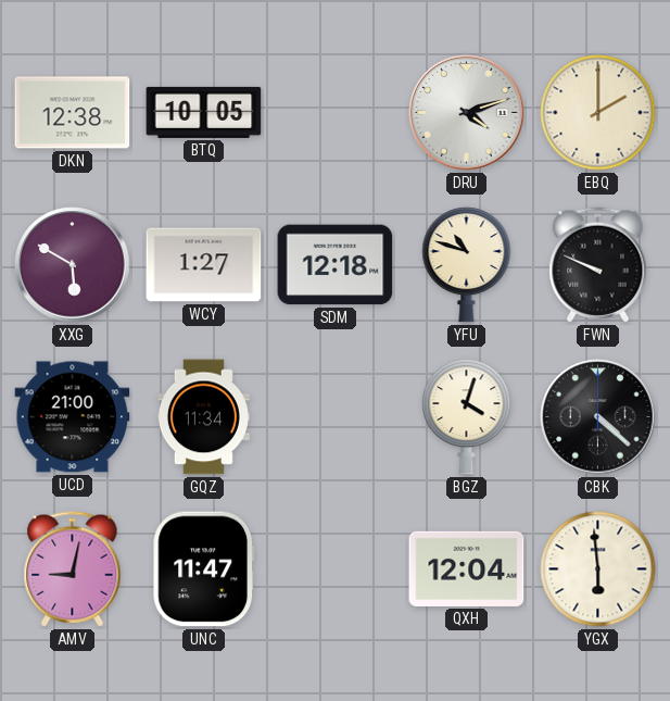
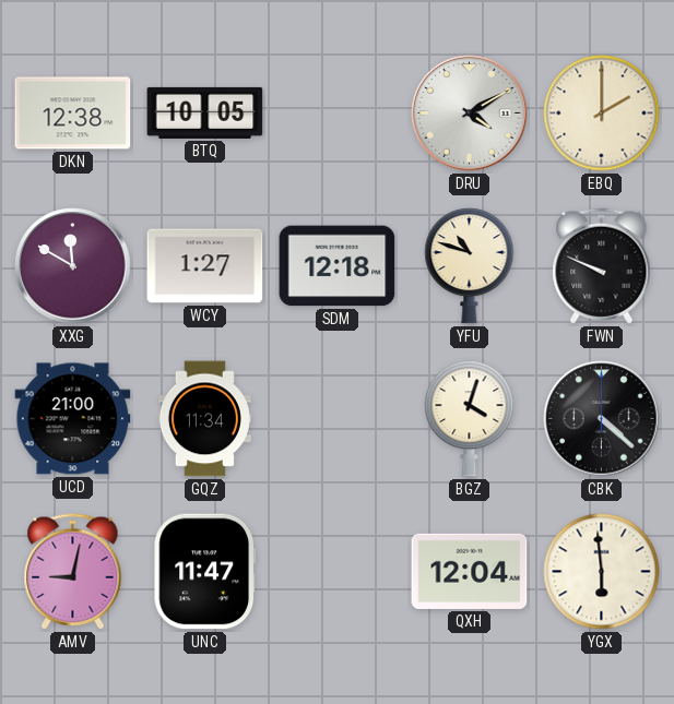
DRU: 4:12 -> 4:10
XXG: 5:50 -> 11:50
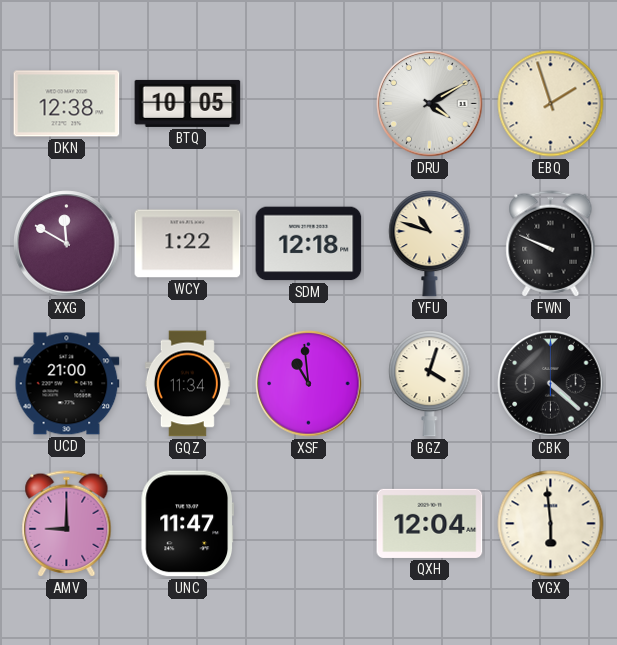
EBQ: 2:00 -> 1:57
WCY: 1:27 -> 1:22
XSF: none -> 10:59
AMV: 9:02 -> 9:00
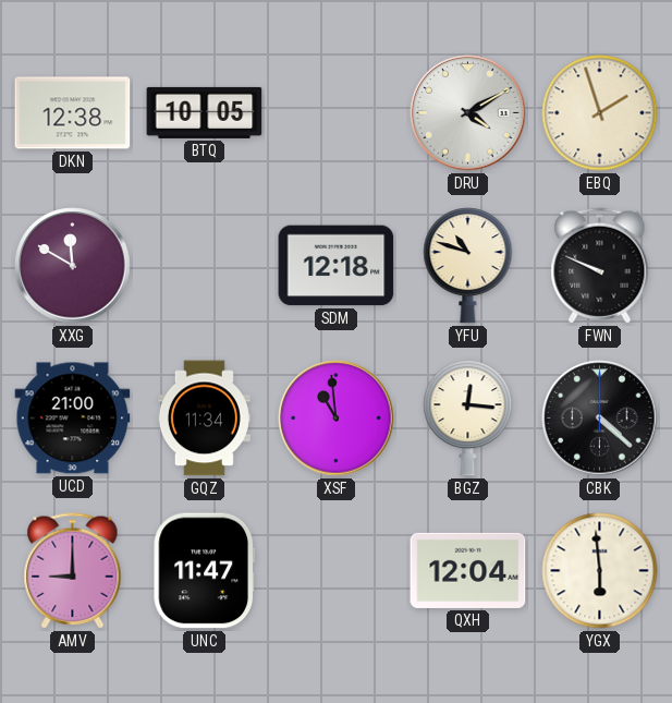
WCY: 1:22 -> none
BGZ: 4:03 -> 12:16
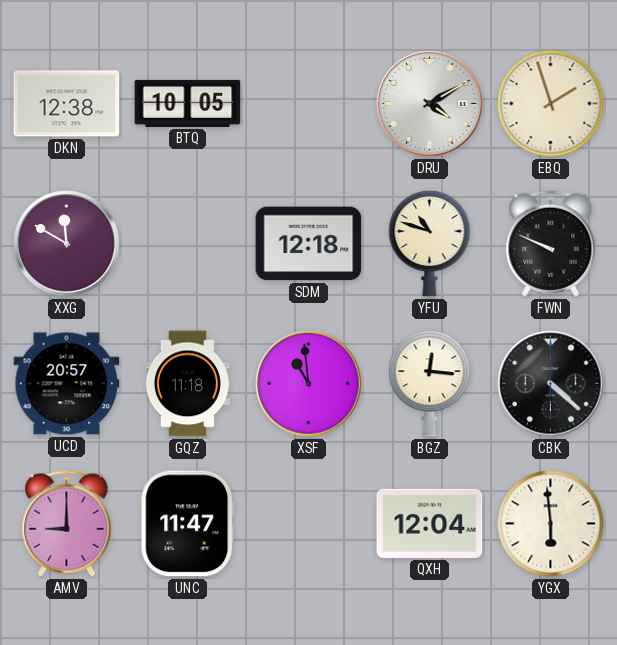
UCD: 21:00 -> 20:57
GQZ: 11:34 -> 11:18
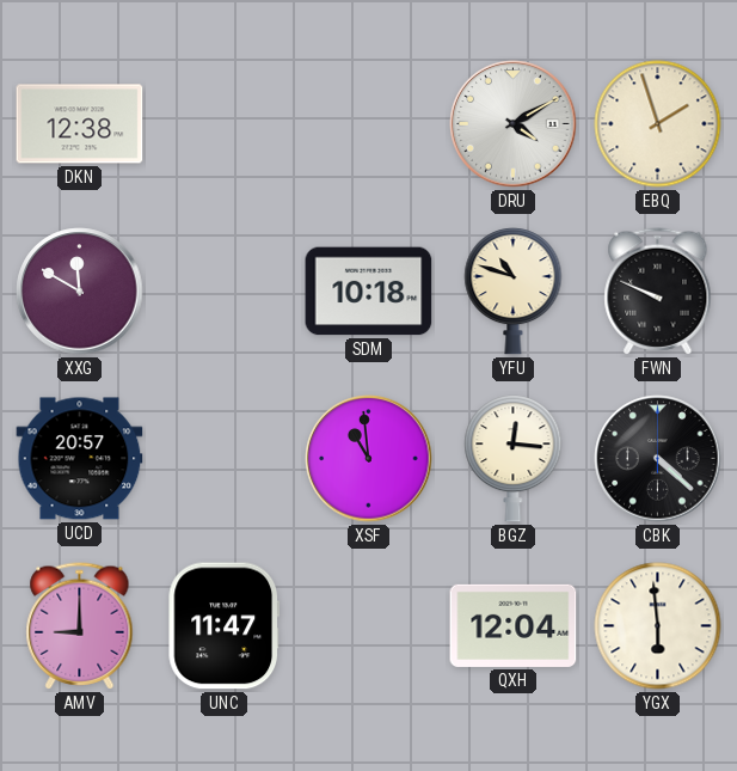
BTQ: 10:05 -> none
SDM: 12:18 -> 10:18
GQZ: 11:18 -> none
